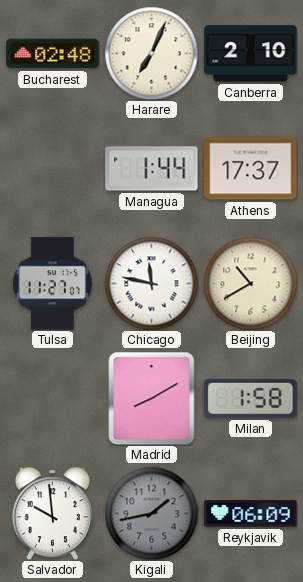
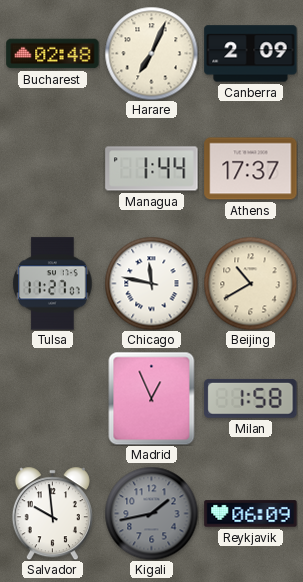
Canberra: 2:10 -> 2:09
Madrid: 8:10 -> 12:56
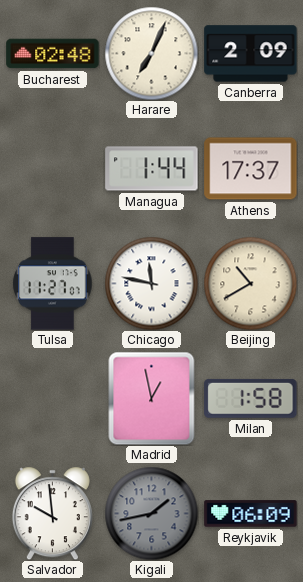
Madrid: 12:56 -> 12:58
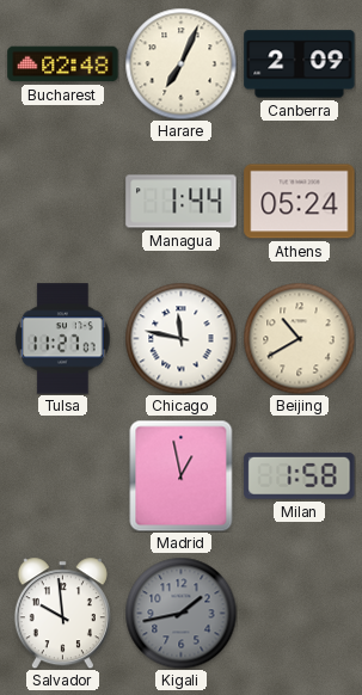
Athens: 17:37 -> 05:24
Reykjavik: 06:09 -> none
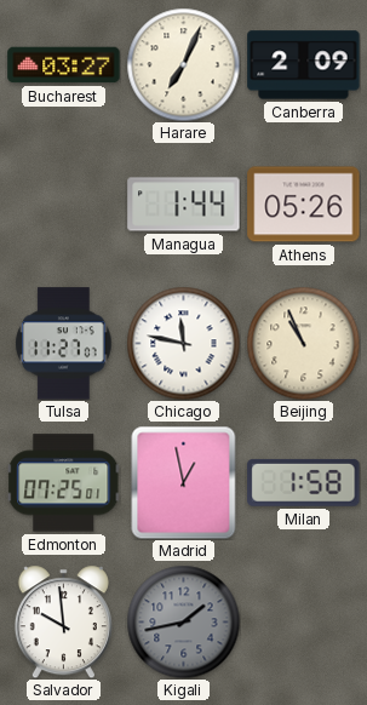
Bucharest: 02:48 -> 03:27
Athens: 05:24 -> 05:26
Beijing: 10:40 -> 10:56
Edmonton: none -> 07:25
